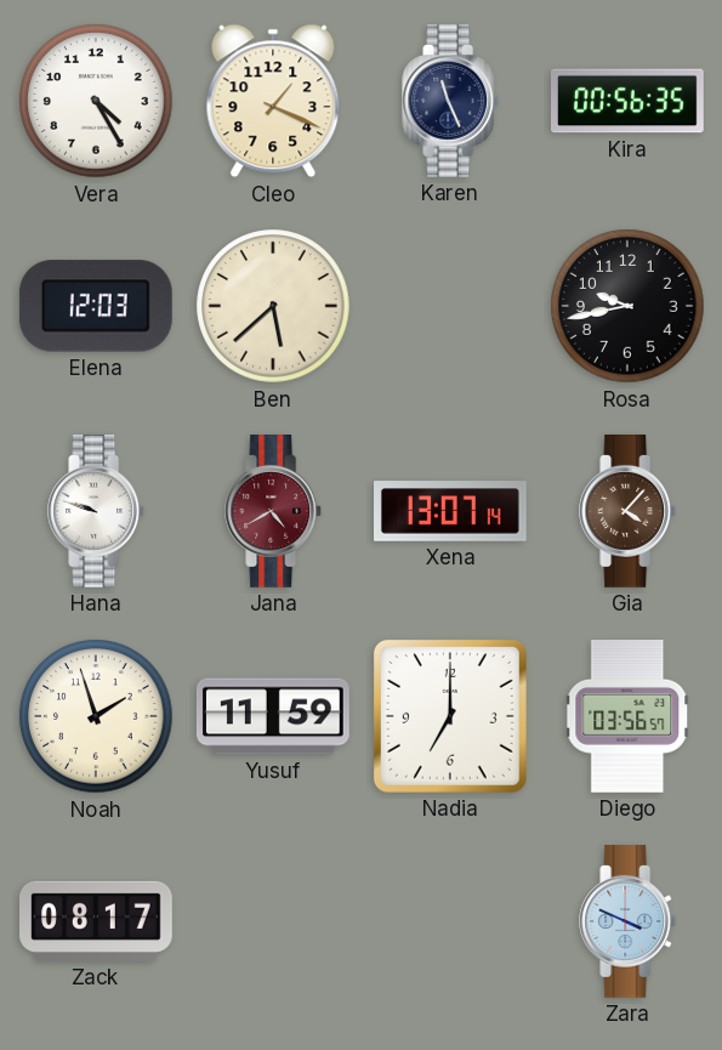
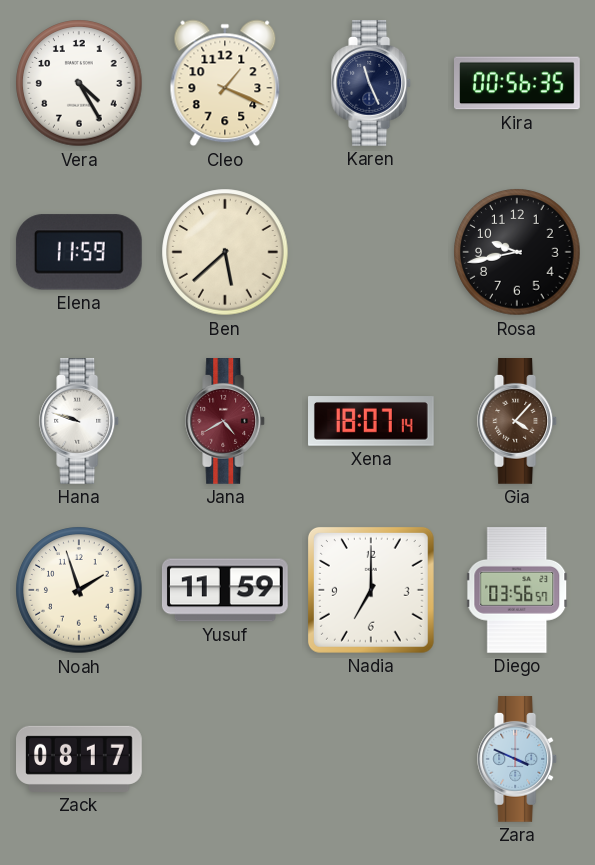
Elena: 12:03 -> 11:59
Xena: 13:07 -> 18:07
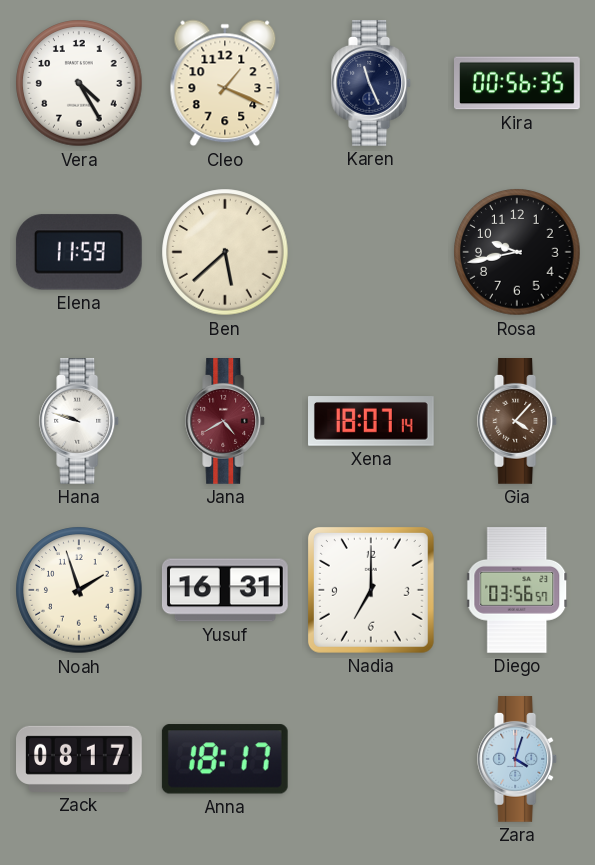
Yusuf: 11:59 -> 16:31
Anna: none -> 18:17
Zara: 3:49 -> 4:03
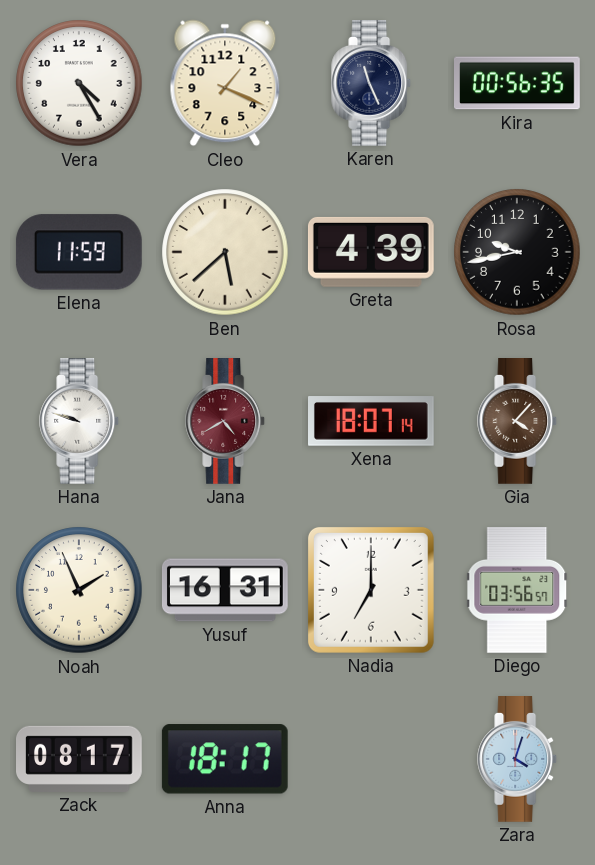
Greta: none -> 4:39
Noah: 1:57 -> 1:56
